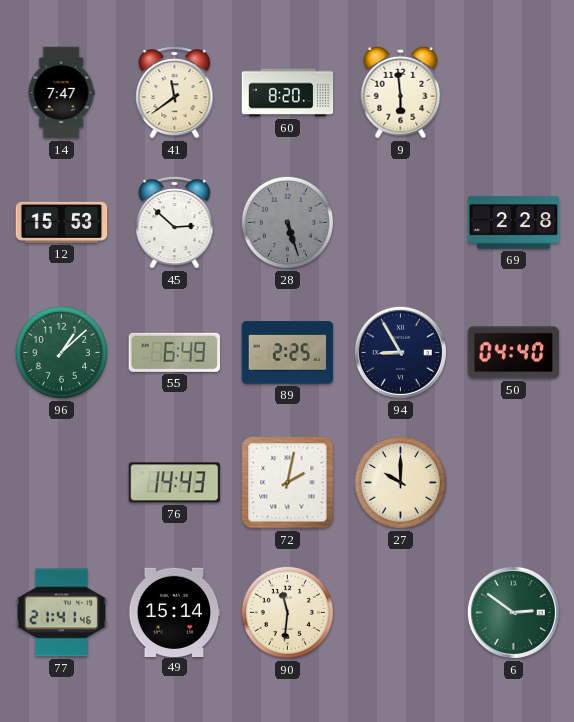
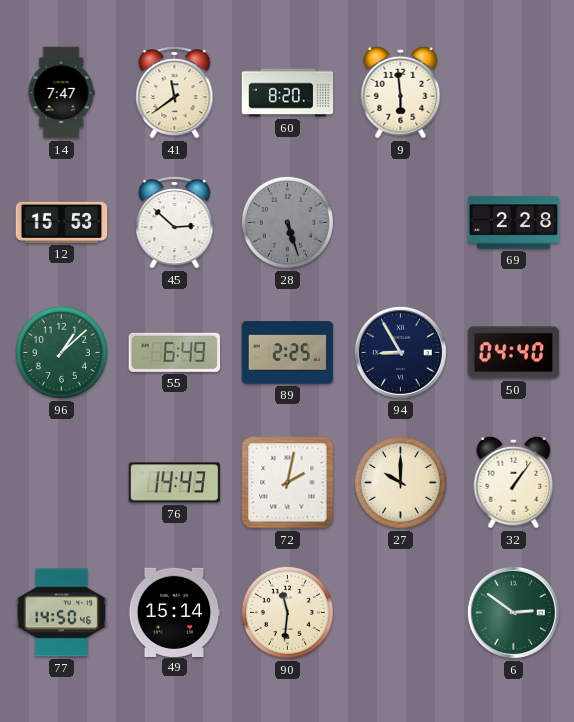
32: none -> 1:06
77: 21:41 -> 14:50
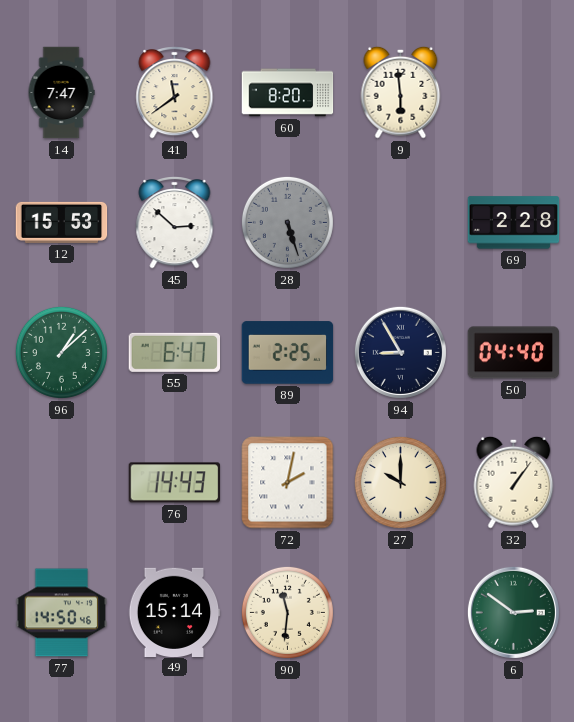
55: 6:49 -> 6:47
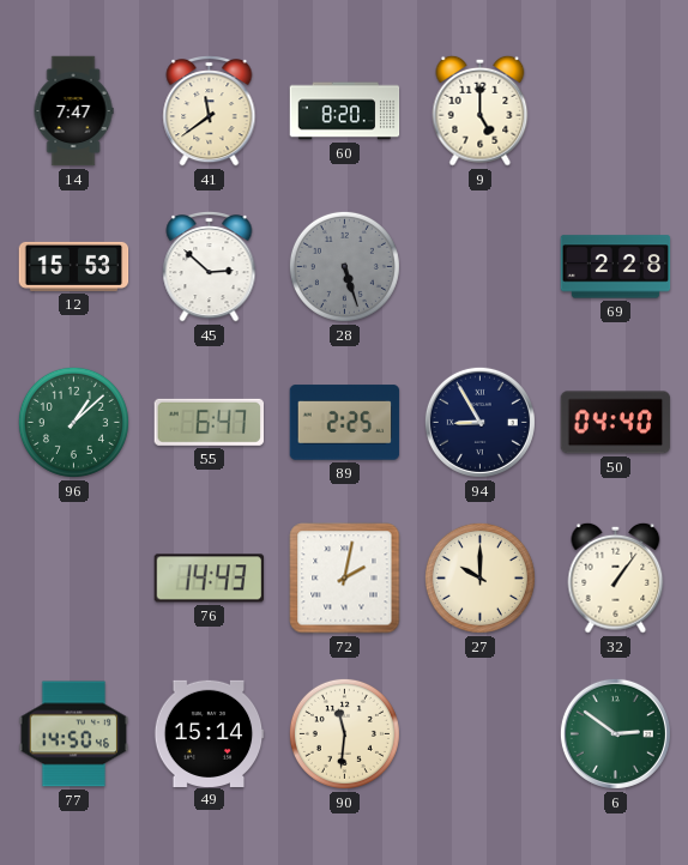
9: 5:59 -> 5:00
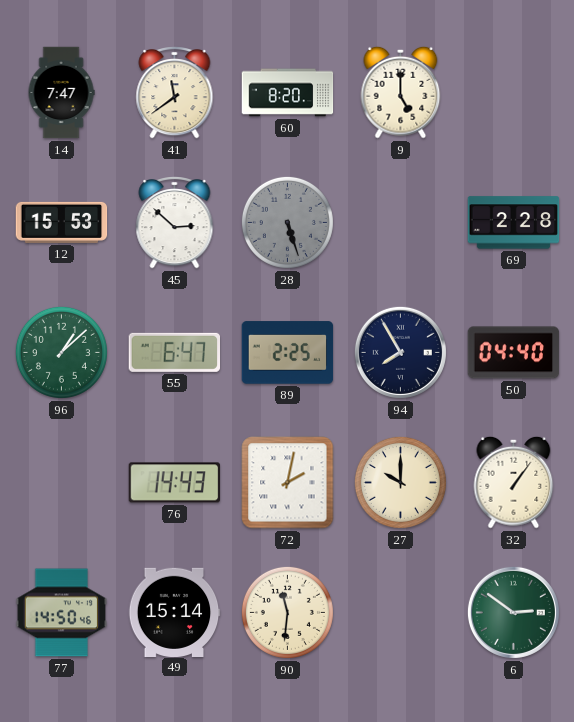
94: 8:55 -> 7:55
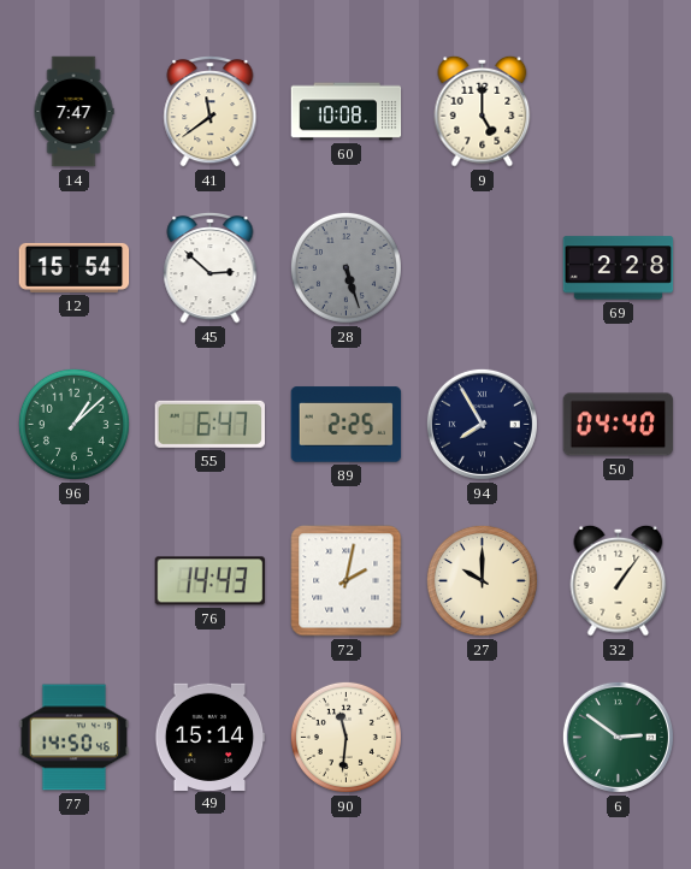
60: 8:20 -> 10:08
12: 15:53 -> 15:54
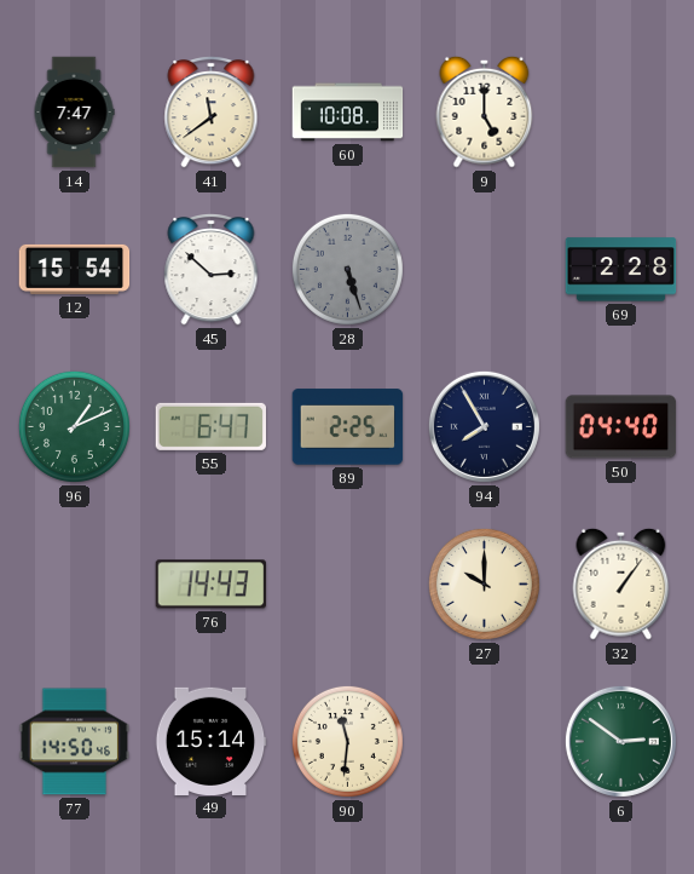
96: 1:08 -> 1:11
72: 2:02 -> none
